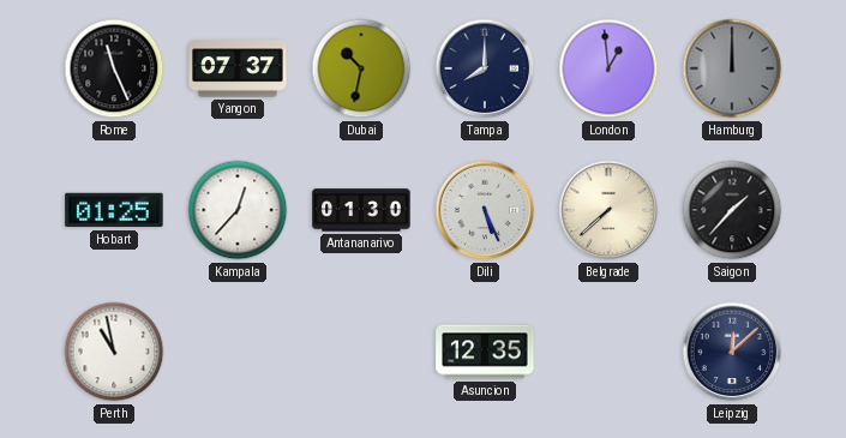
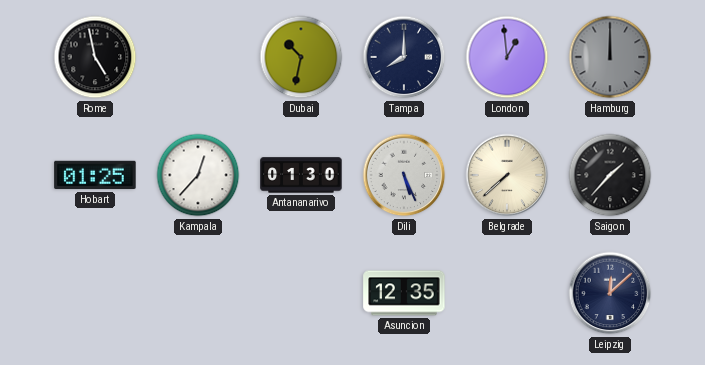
Rome: 11:26 -> 4:58
Yangon: 07:37 -> none
Perth: 10:58 -> none
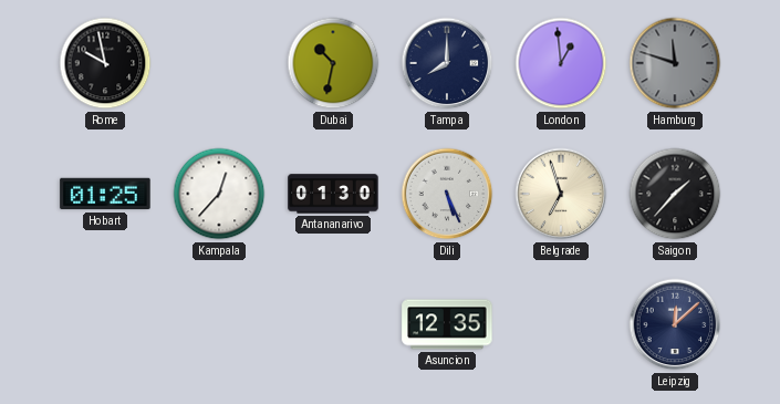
Rome: 4:58 -> 9:58
Hamburg: 12:00 -> 11:48
Belgrade: 7:38 -> 6:57
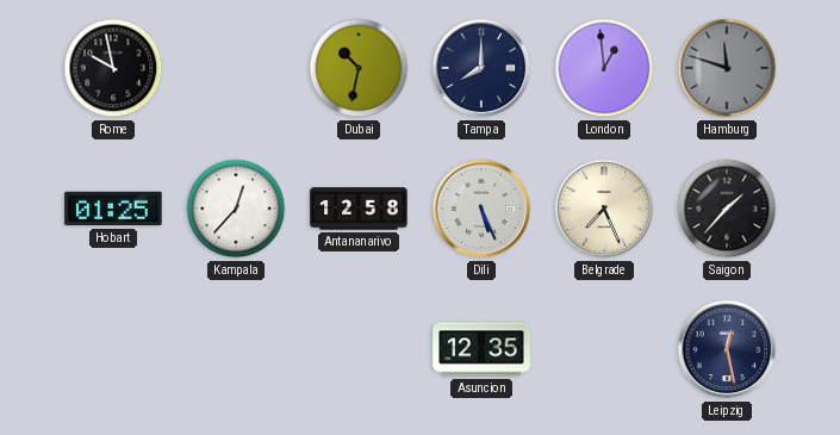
Antananarivo: 01:30 -> 12:58
Belgrade: 6:57 -> 7:26
Leipzig: 12:08 -> 12:28
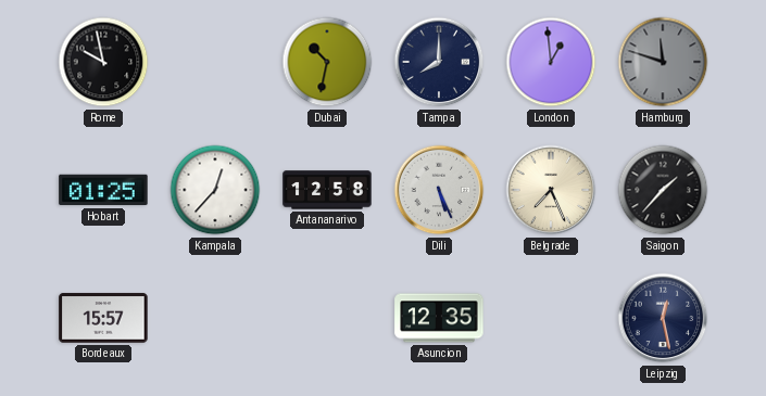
Bordeaux: none -> 15:57
